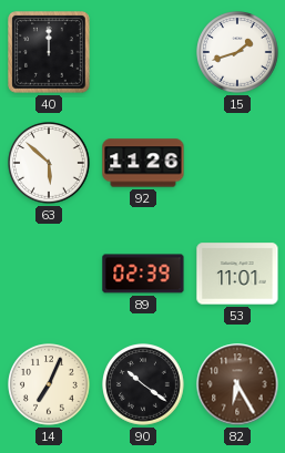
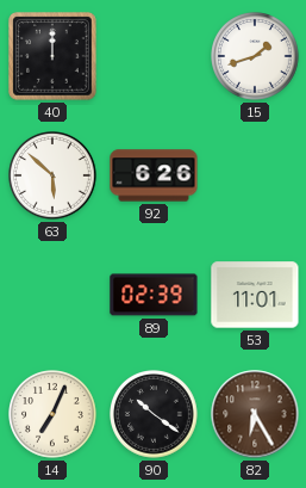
92: 11:26 -> 6:26
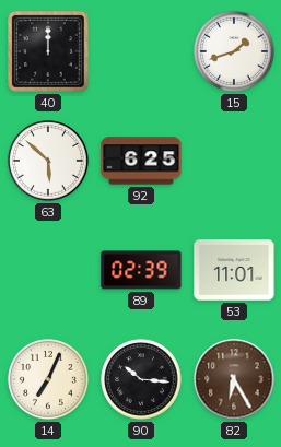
92: 6:26 -> 6:25
90: 10:21 -> 10:16
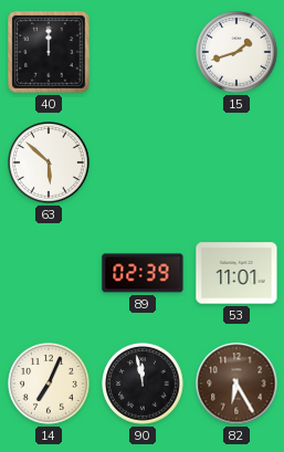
92: 6:25 -> none
90: 10:16 -> 11:58
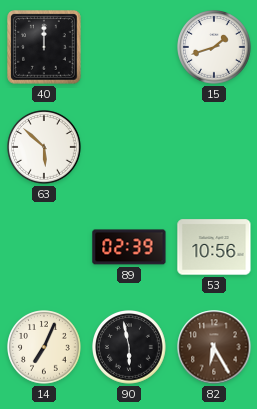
53: 11:01 -> 10:56
90: 11:58 -> 5:58
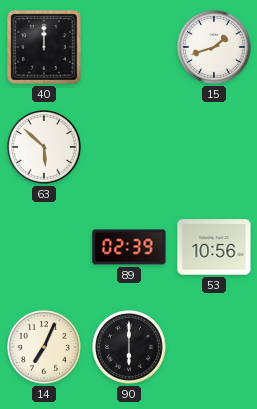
90: 5:58 -> 6:00
82: 6:25 -> none
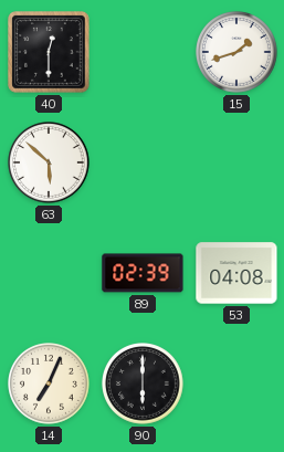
40: 12:00 -> 12:30
53: 10:56 -> 04:08
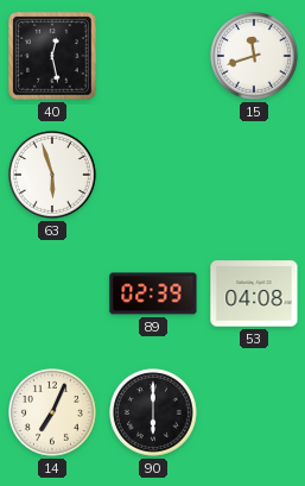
40: 12:30 -> 12:28
15: 1:42 -> 11:42
63: 5:52 -> 5:57
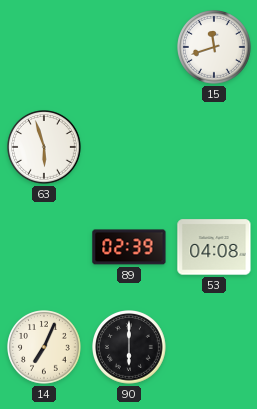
40: 12:28 -> none
